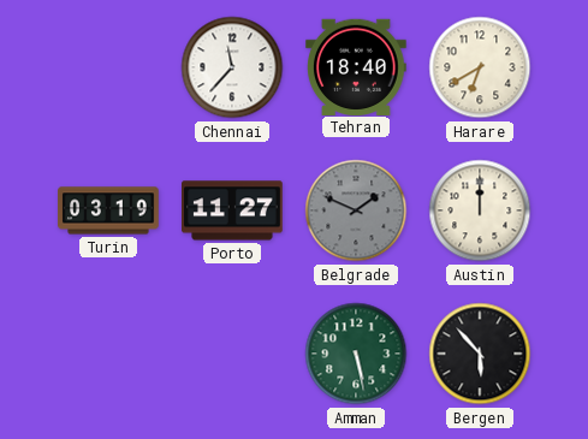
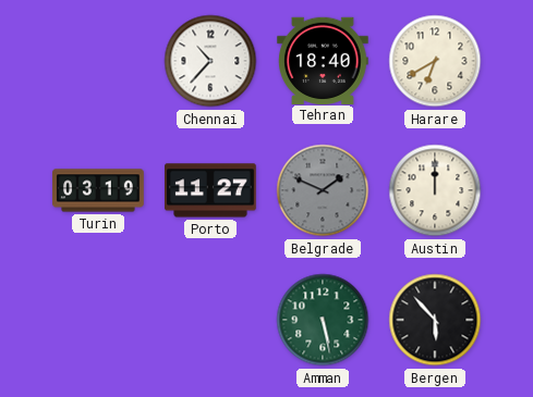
Chennai: 11:37 -> 10:37
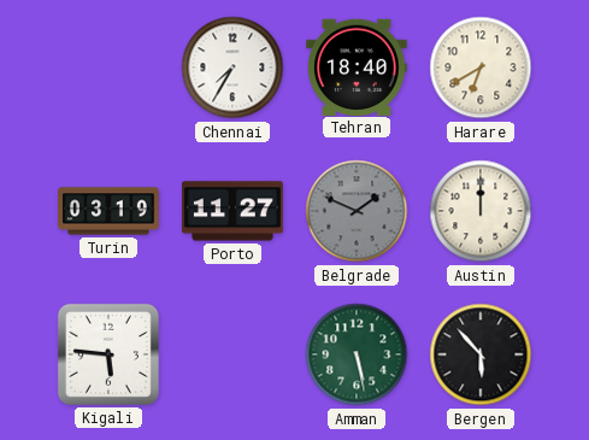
Chennai: 10:37 -> 7:35
Kigali: none -> 5:46
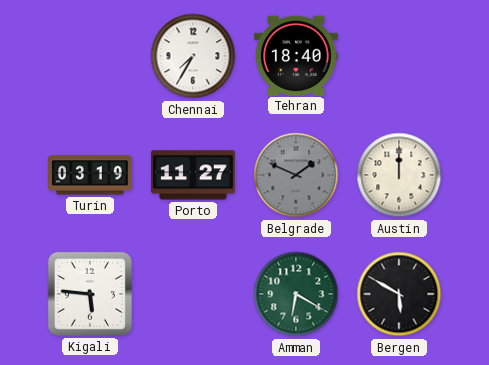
Harare: 6:40 -> none
Amman: 5:28 -> 6:20
Bergen: 5:53 -> 5:50
